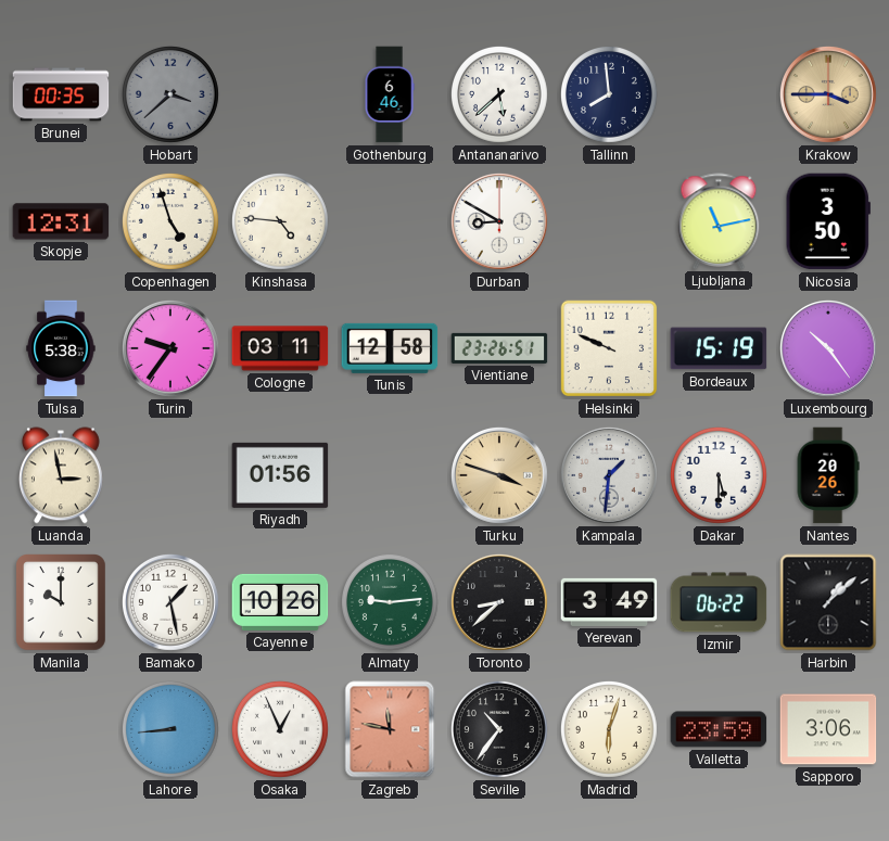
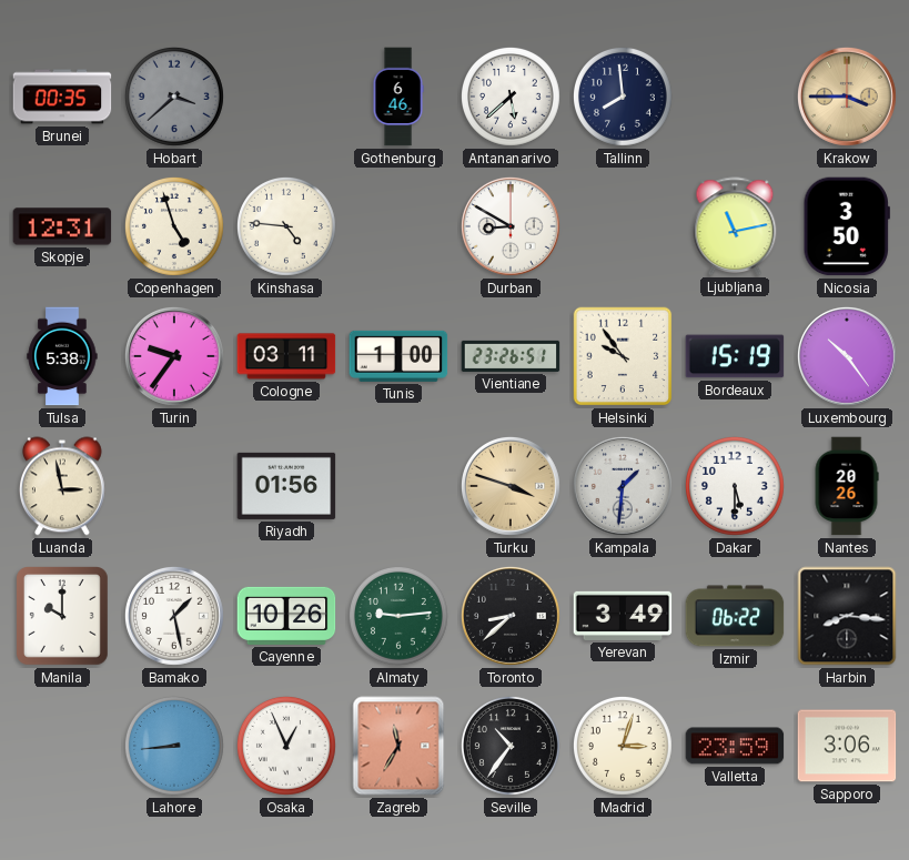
Tunis: 12:58 -> 1:00
Helsinki: 9:49 -> 9:54
Harbin: 1:08 -> 8:16
Zagreb: 11:47 -> 11:35
Madrid: 6:03 -> 3:03
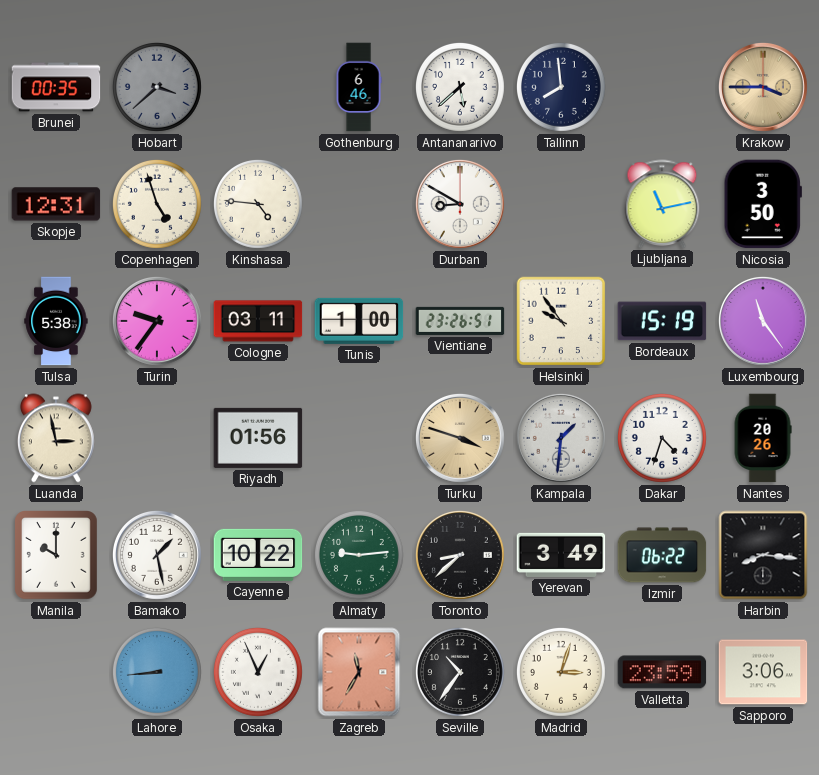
Luxembourg: 10:24 -> 11:24
Dakar: 5:30 -> 4:33
Cayenne: 10:26 -> 10:22
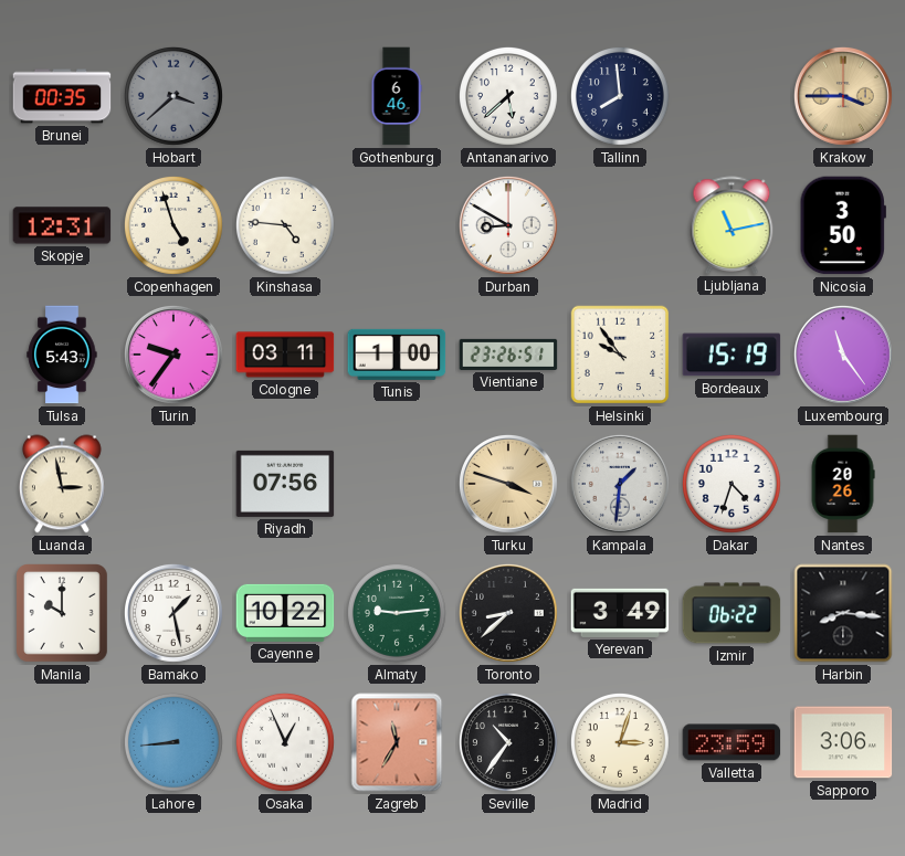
Tulsa: 5:38 -> 5:43
Riyadh: 01:56 -> 07:56
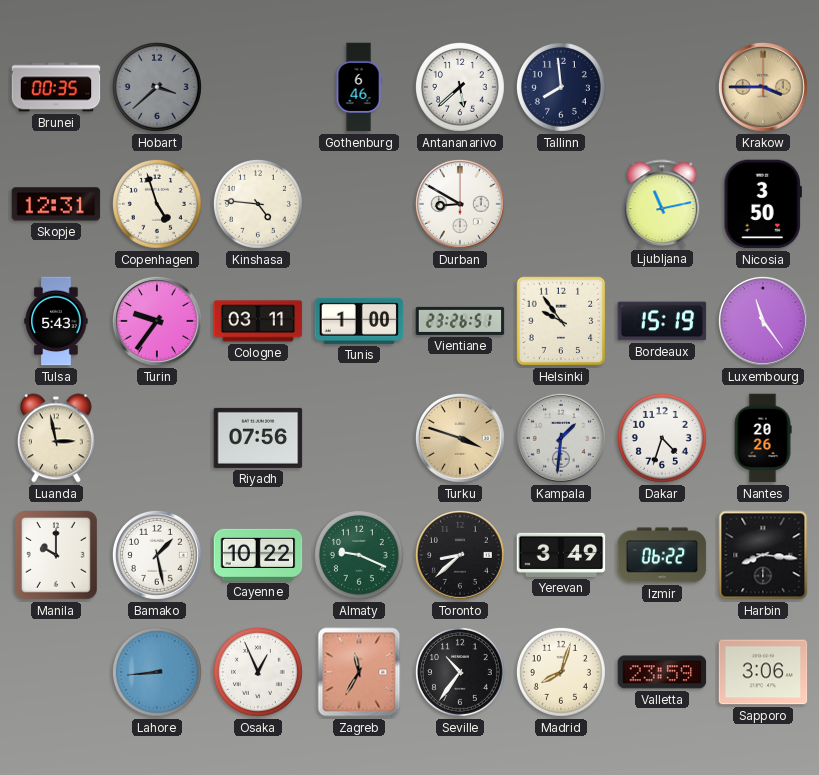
Almaty: 9:14 -> 9:19
Madrid: 3:03 -> 8:03
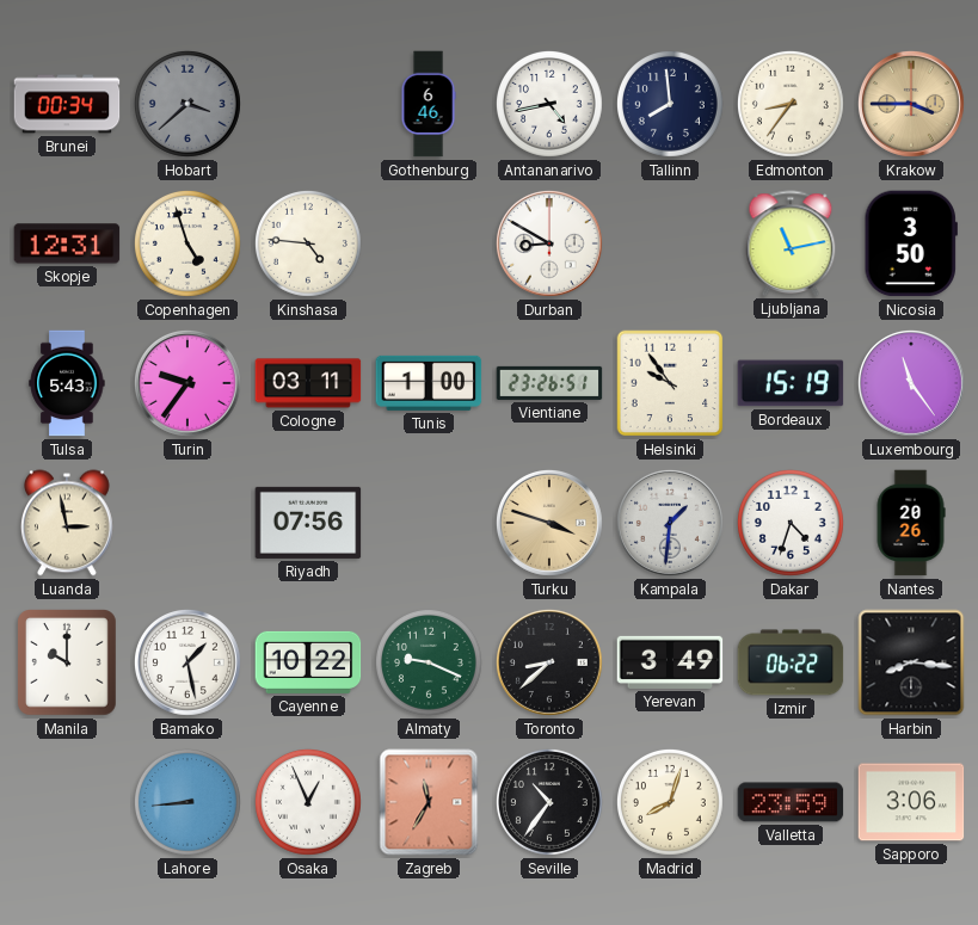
Brunei: 00:35 -> 00:34
Antananarivo: 5:38 -> 4:43
Edmonton: none -> 8:36
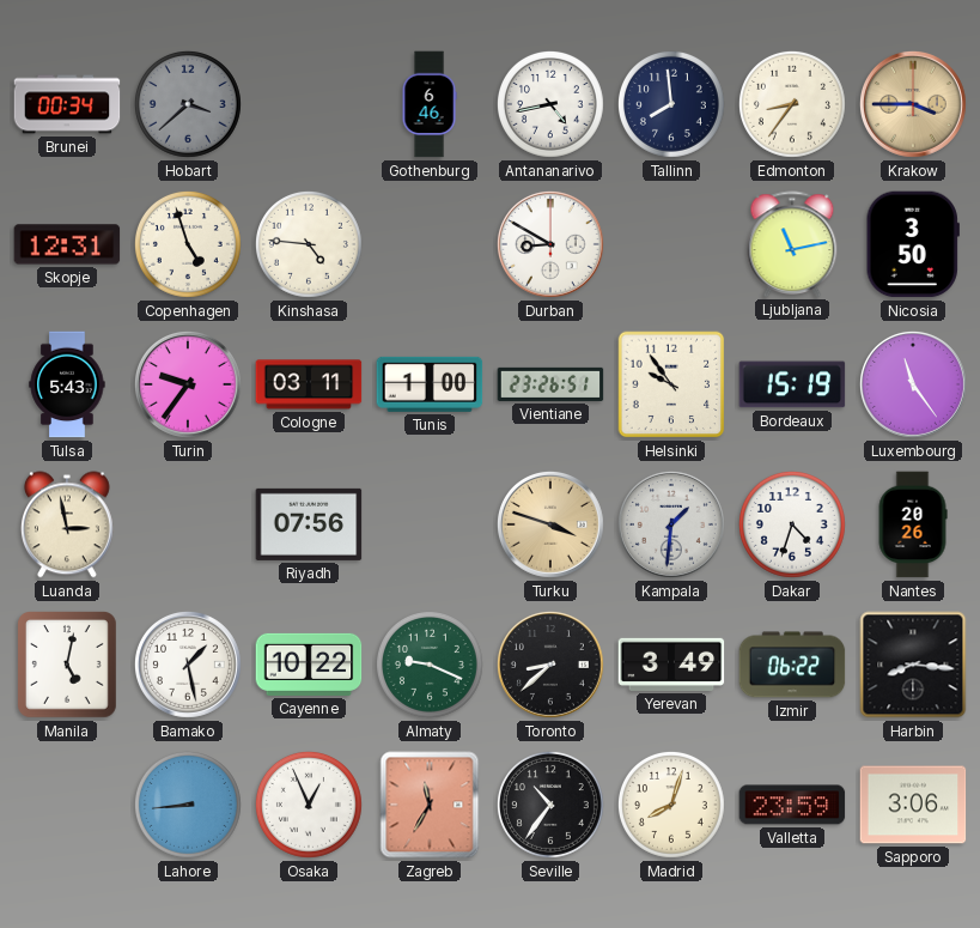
Manila: 10:00 -> 5:02
